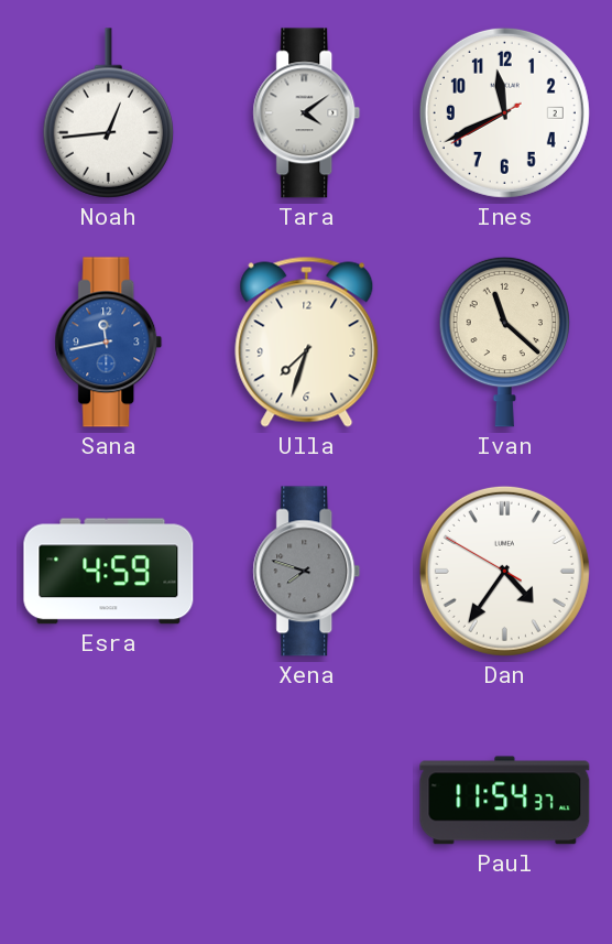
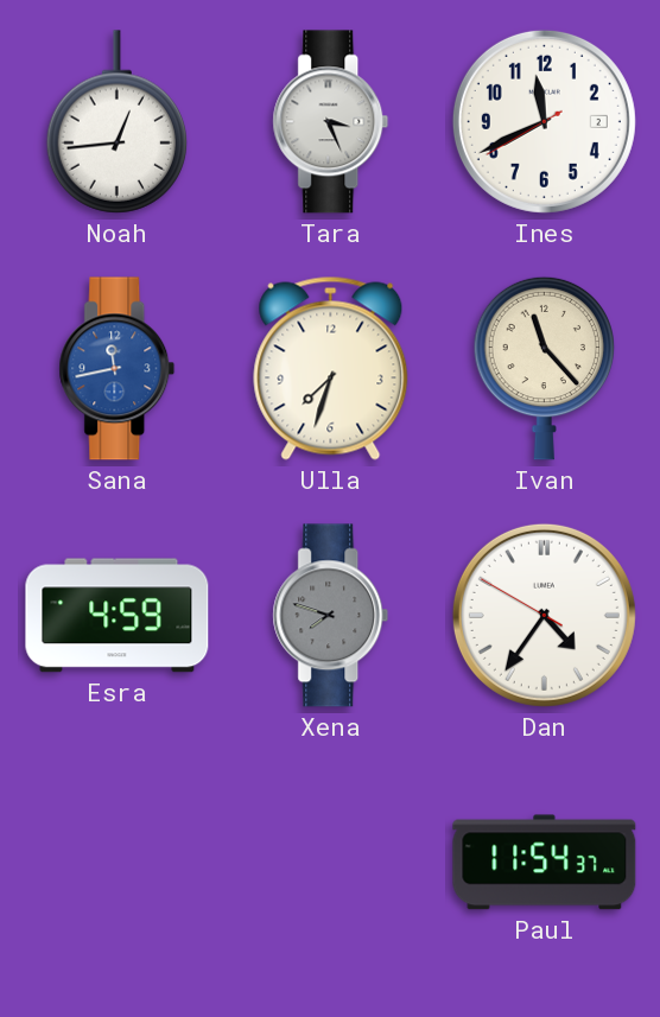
Tara: 4:09 -> 3:26
Ivan: 11:22 -> 11:23
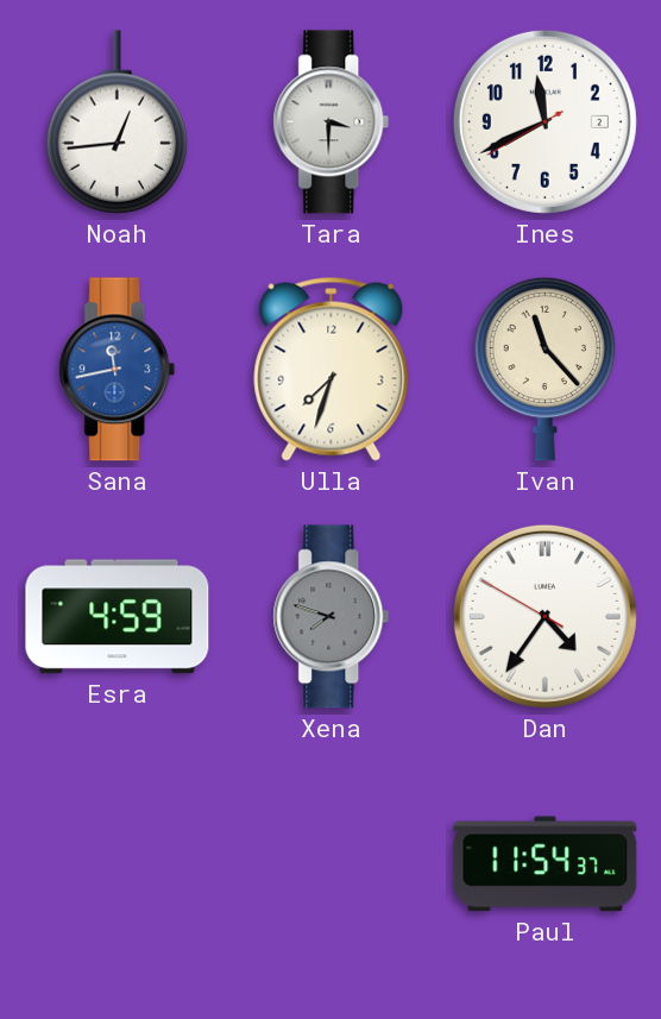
Tara: 3:26 -> 3:30
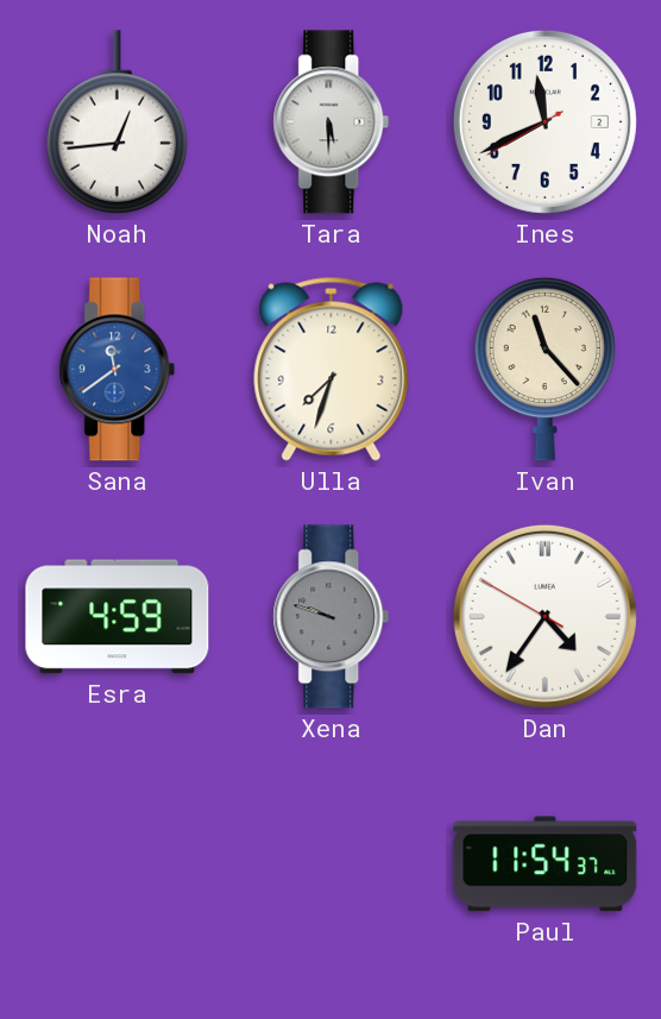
Tara: 3:30 -> 5:30
Sana: 11:43 -> 11:39
Xena: 7:48 -> 9:48
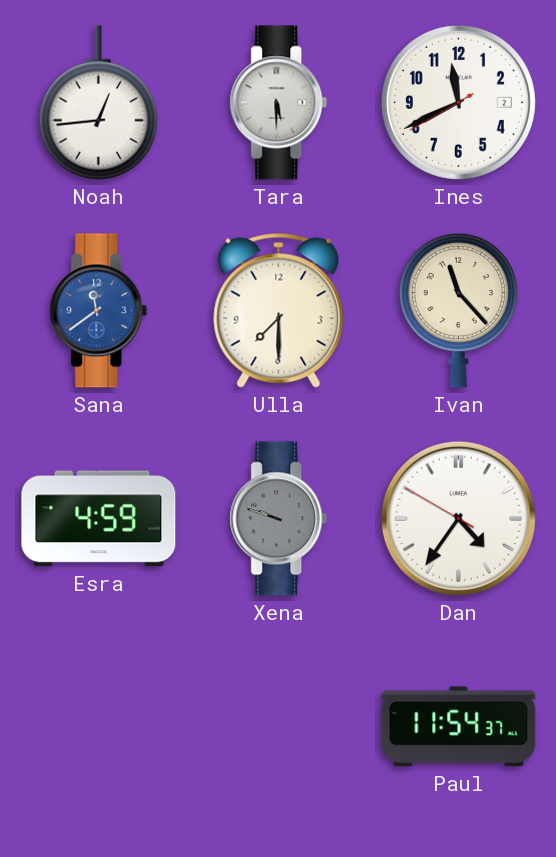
Ulla: 7:33 -> 7:30
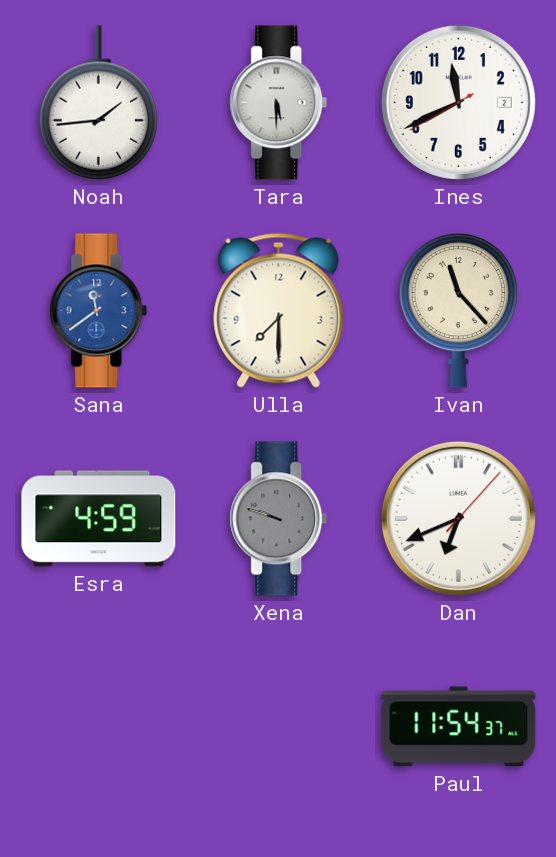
Noah: 12:44 -> 1:44
Dan: 4:35 -> 6:41
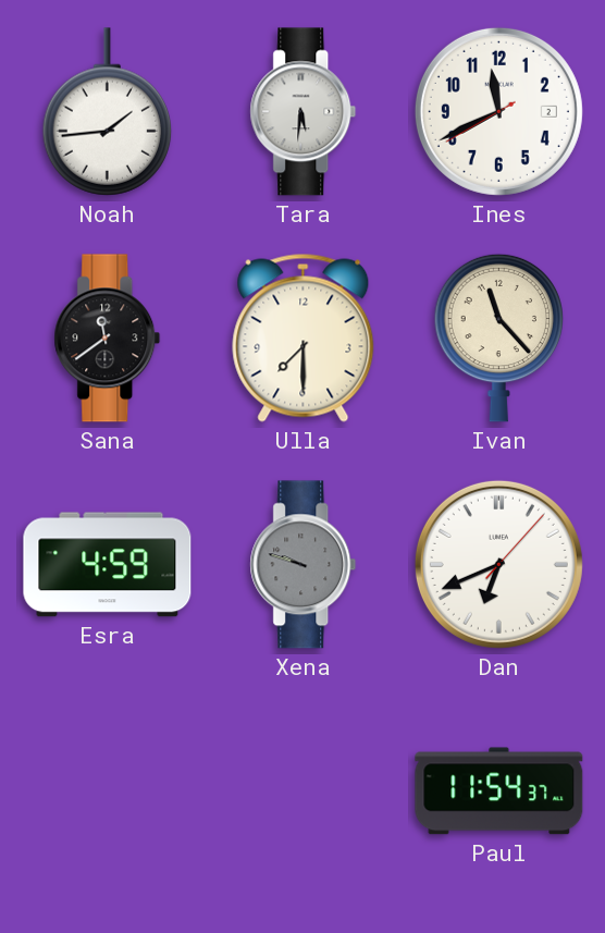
Tara: 5:30 -> 5:31
Sana dial: blue -> black
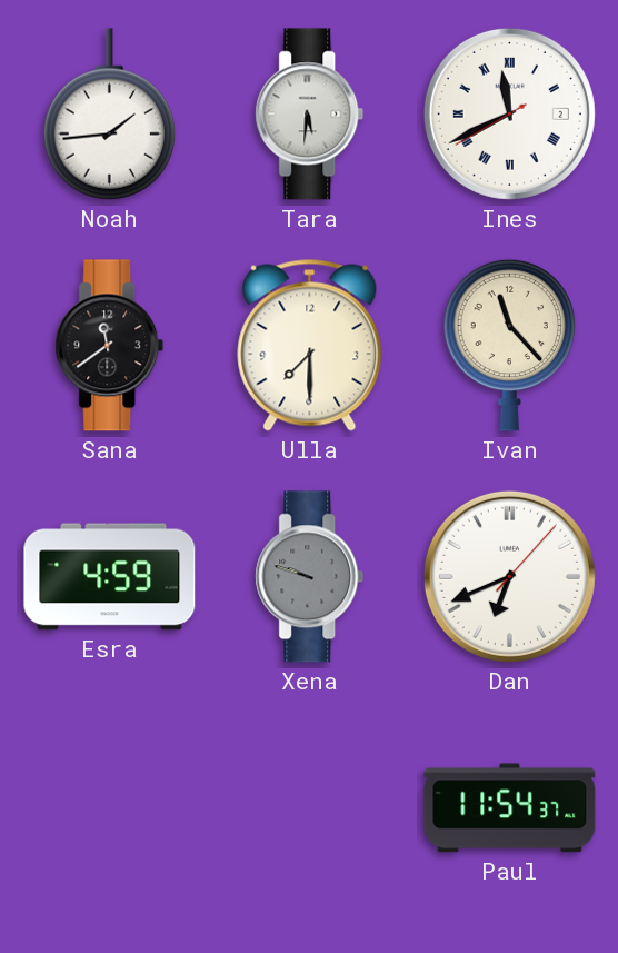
Ines numerals: Arabic -> Roman
